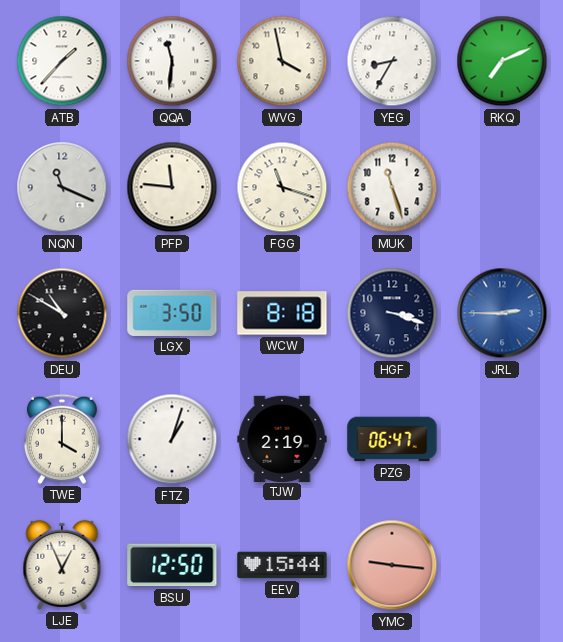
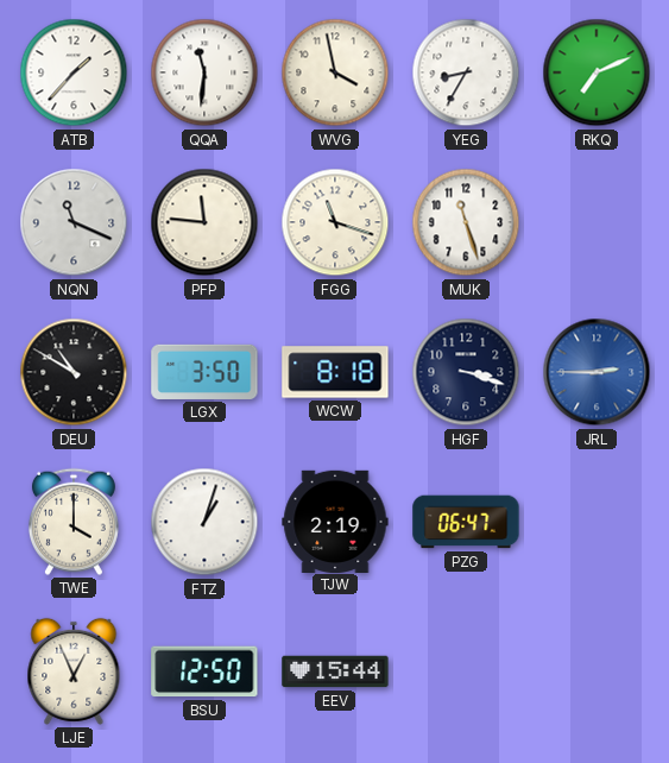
YMC: 9:16 -> none
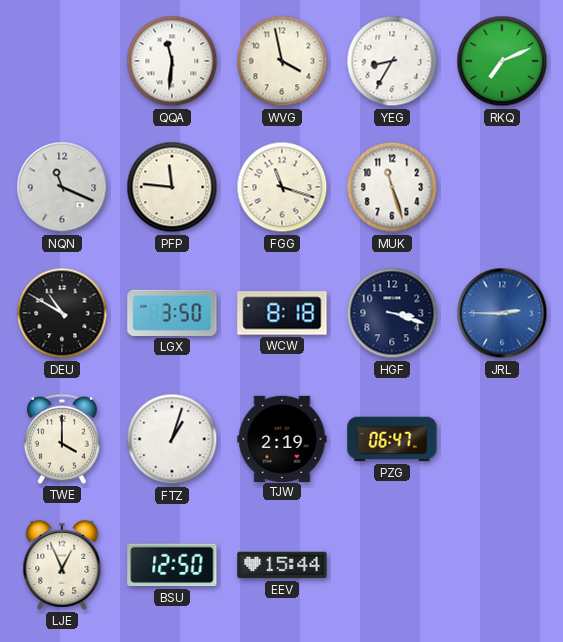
ATB: 1:37 -> none
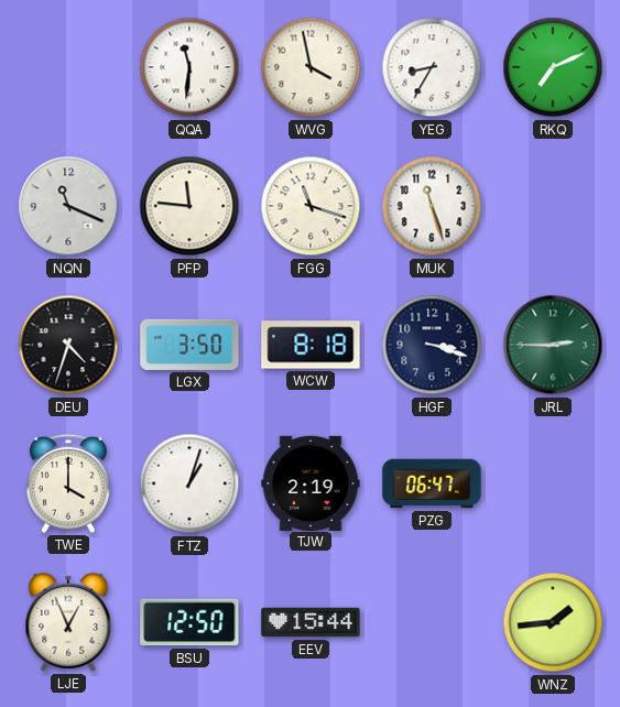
DEU: 10:50 -> 4:33
JRL dial: blue -> green
WNZ: none -> 1:44
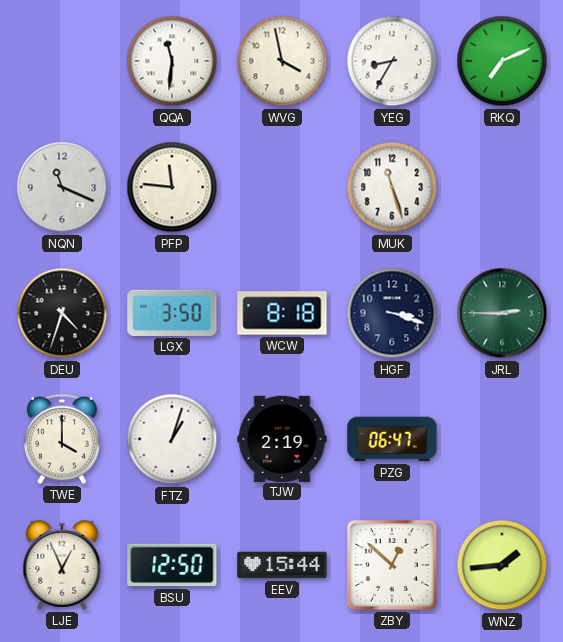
FGG: 11:18 -> none
ZBY: none -> 12:52
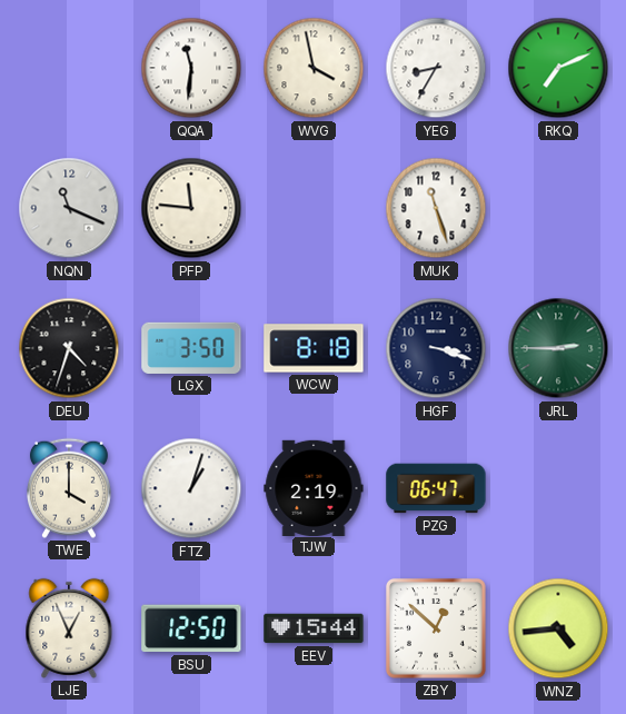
WNZ: 1:44 -> 4:44
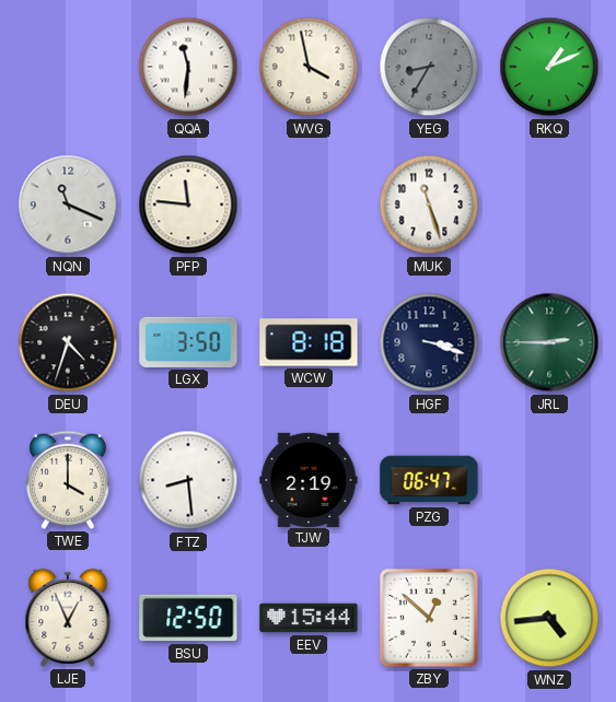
YEG dial: white -> grey
RKQ: 7:11 -> 1:11
FTZ: 1:03 -> 8:29
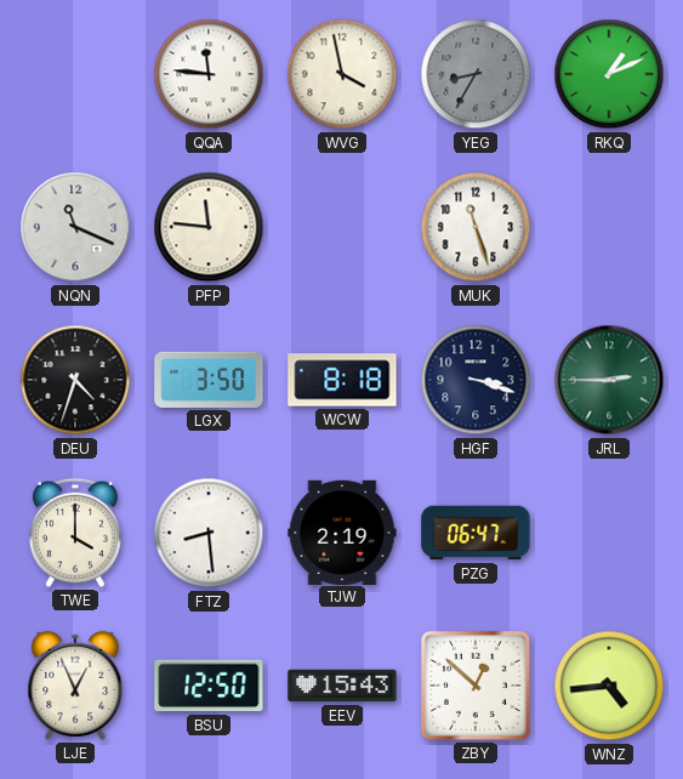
QQA: 11:31 -> 11:46
EEV: 15:44 -> 15:43
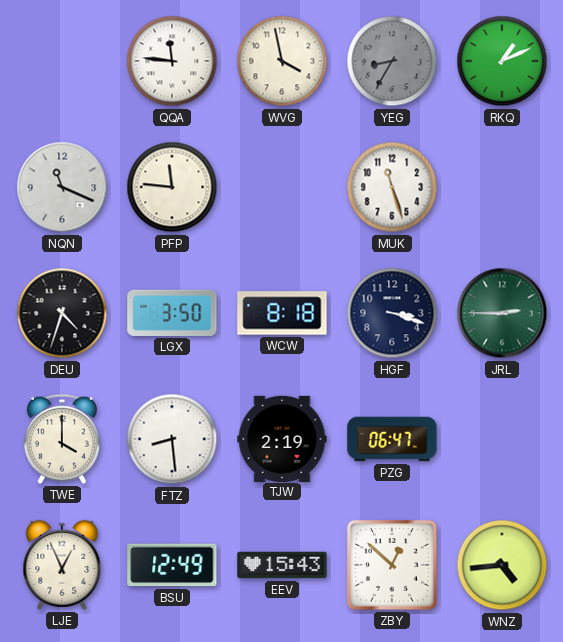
BSU: 12:50 -> 12:49
